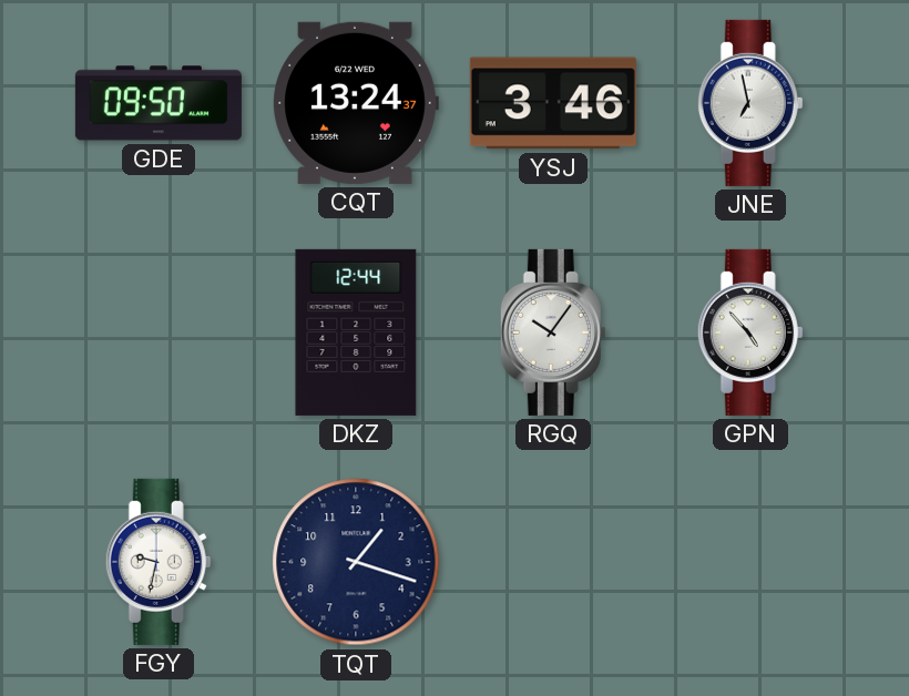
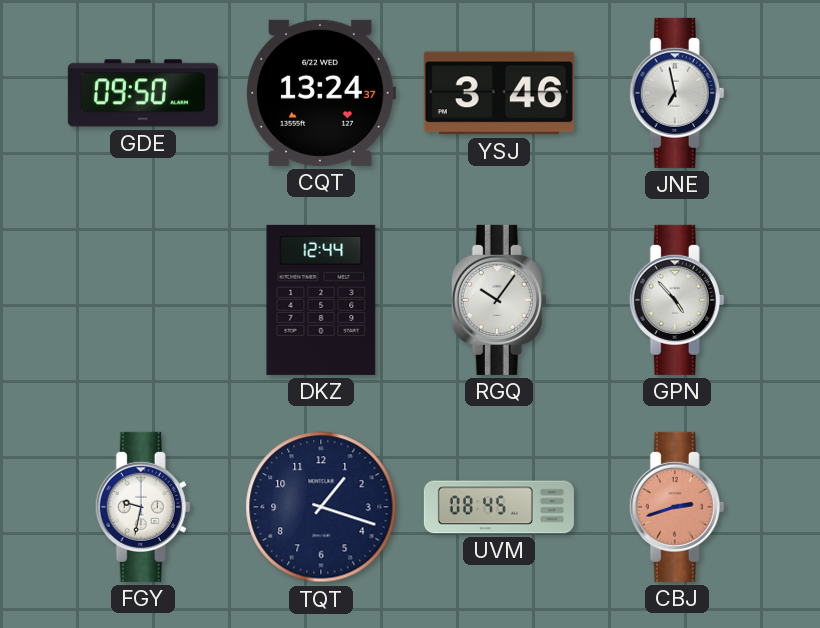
UVM: none -> 08:45
CBJ: none -> 2:42
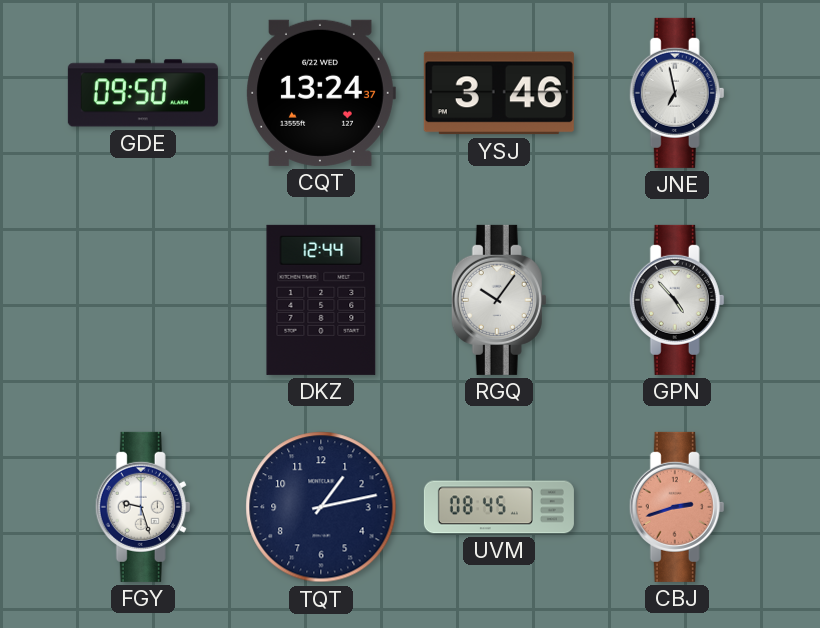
FGY: 9:32 -> 9:27
TQT: 1:18 -> 1:13
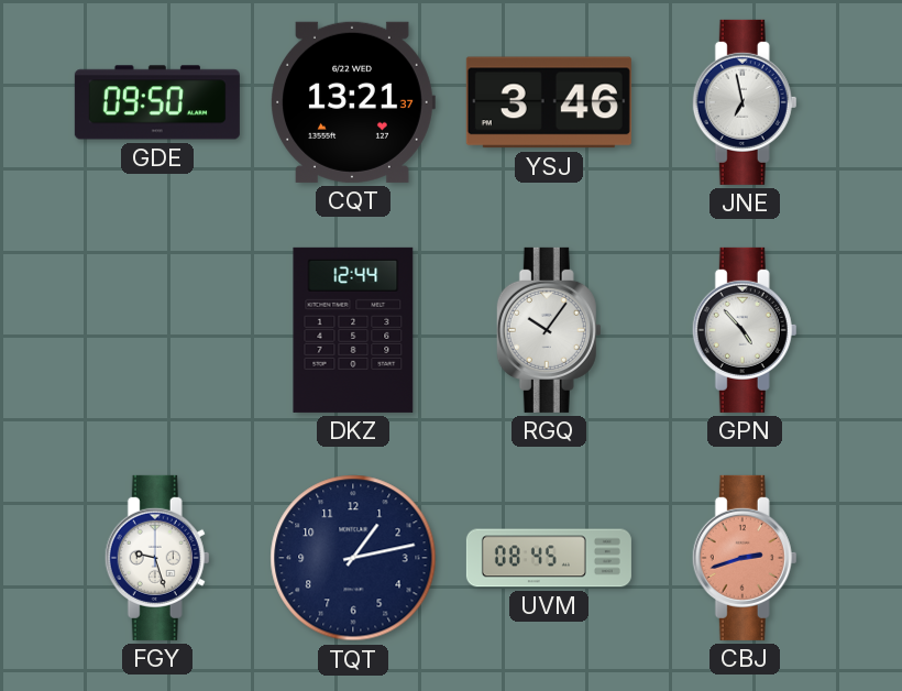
CQT: 13:24 -> 13:21
